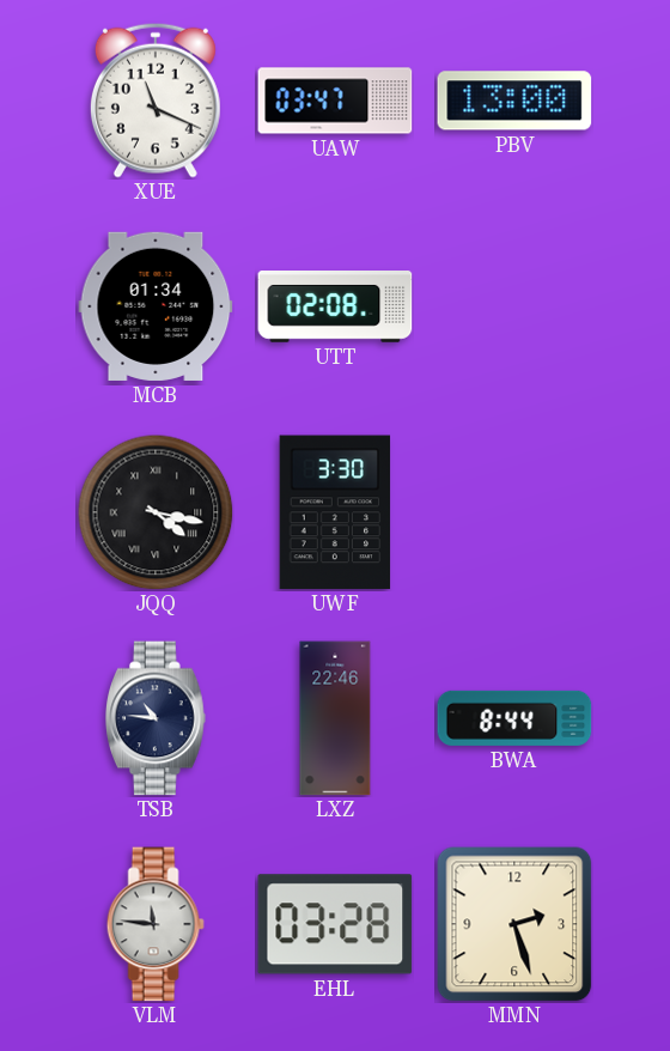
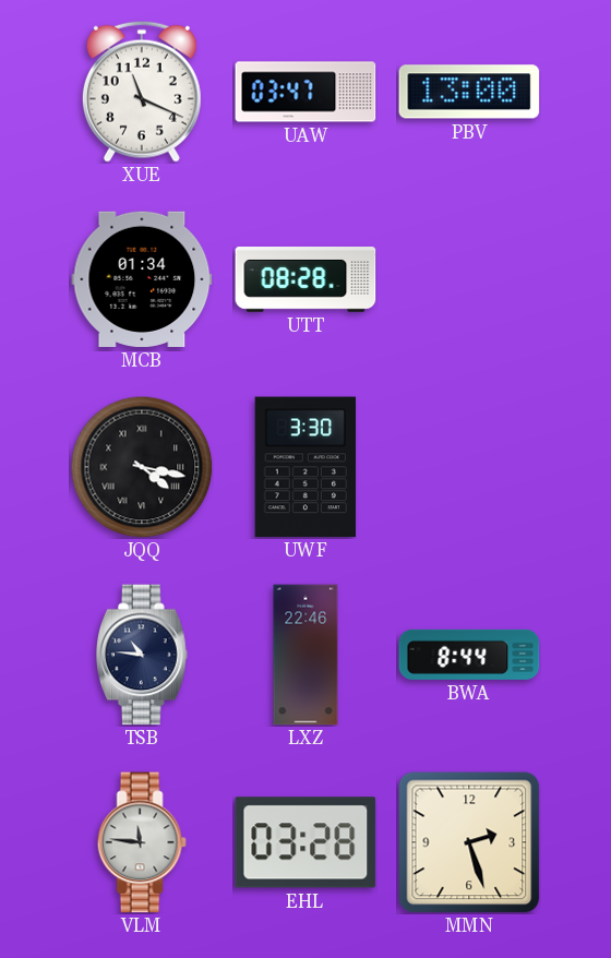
UTT: 02:08 -> 08:28
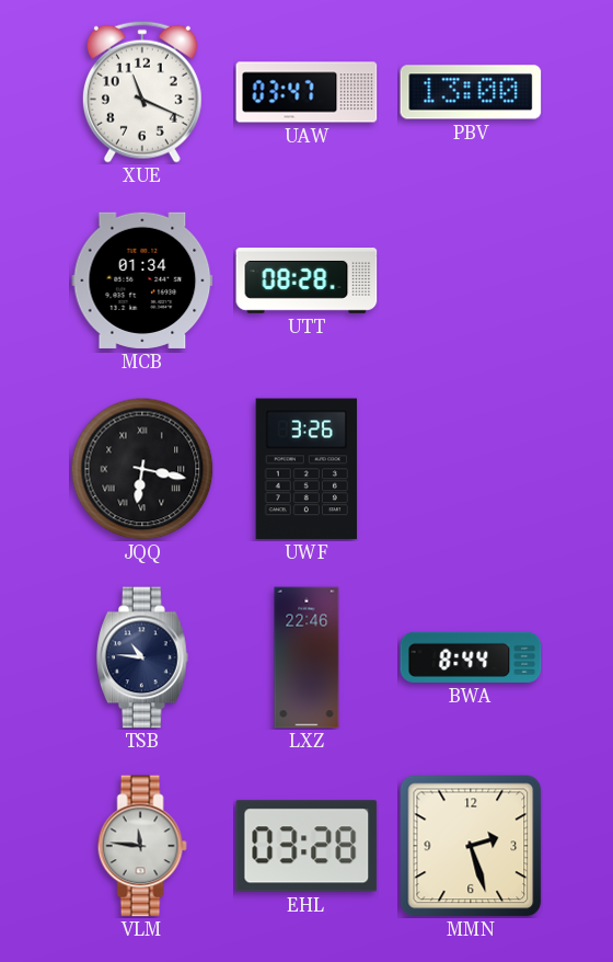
JQQ: 4:17 -> 6:17
UWF: 3:30 -> 3:26
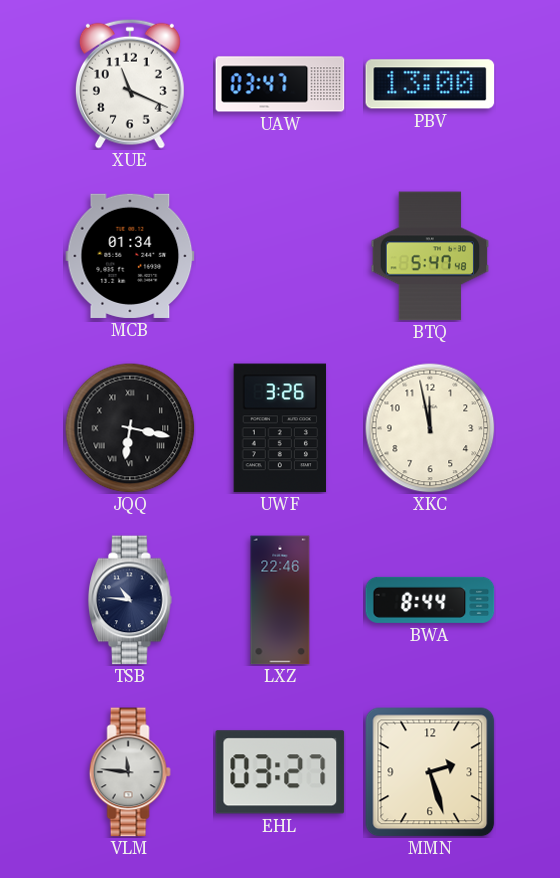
UTT: 08:28 -> none
BTQ: none -> 5:47
XKC: none -> 11:58
EHL: 03:28 -> 03:27
